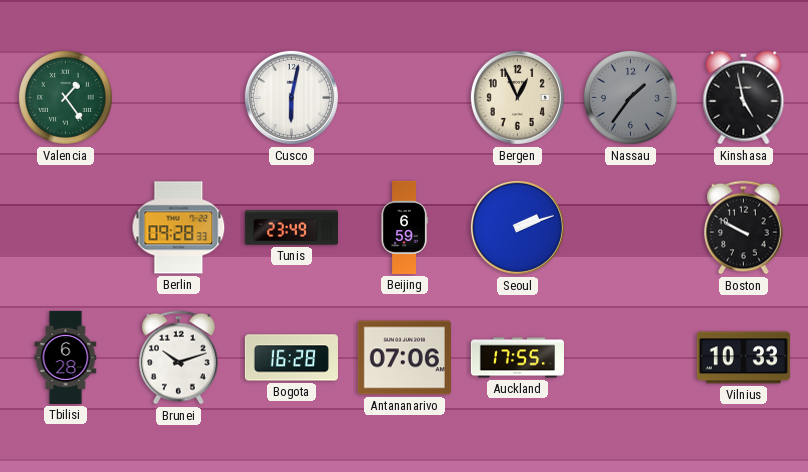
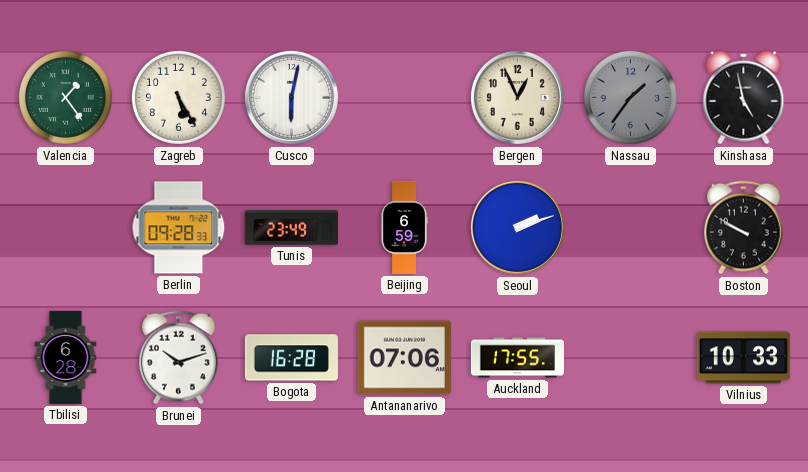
Zagreb: none -> 5:25
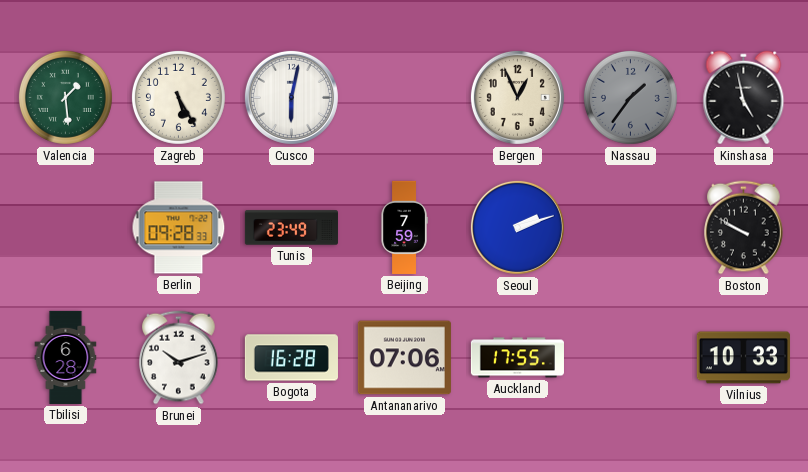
Valencia: 1:24 -> 1:29
Beijing: 6:59 -> 7:59
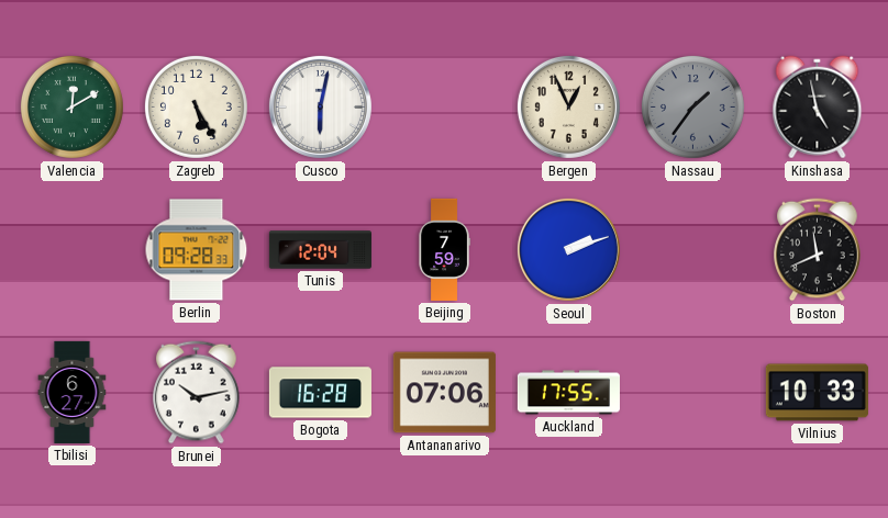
Valencia: 1:29 -> 12:10
Tunis: 23:49 -> 12:04
Boston: 9:50 -> 11:41
Tbilisi: 6:28 -> 6:27
Brunei: 10:12 -> 10:13
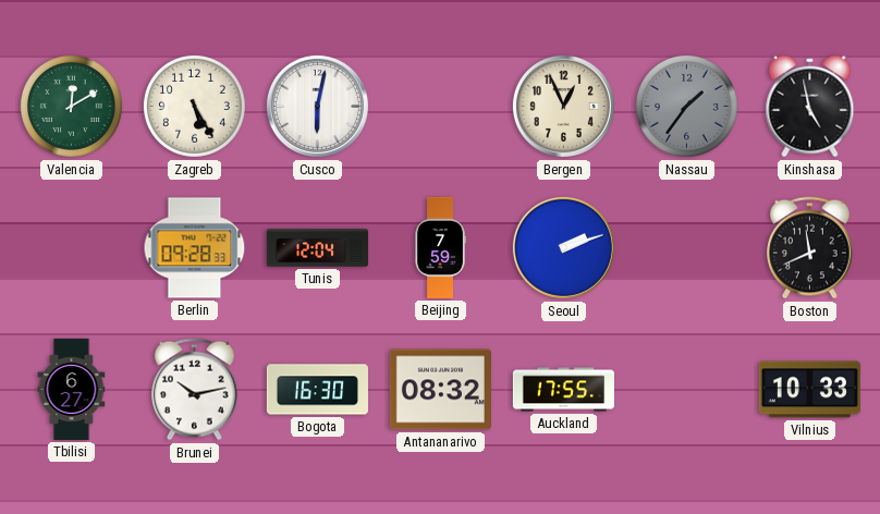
Bogota: 16:28 -> 16:30
Antananarivo: 07:06 -> 08:32
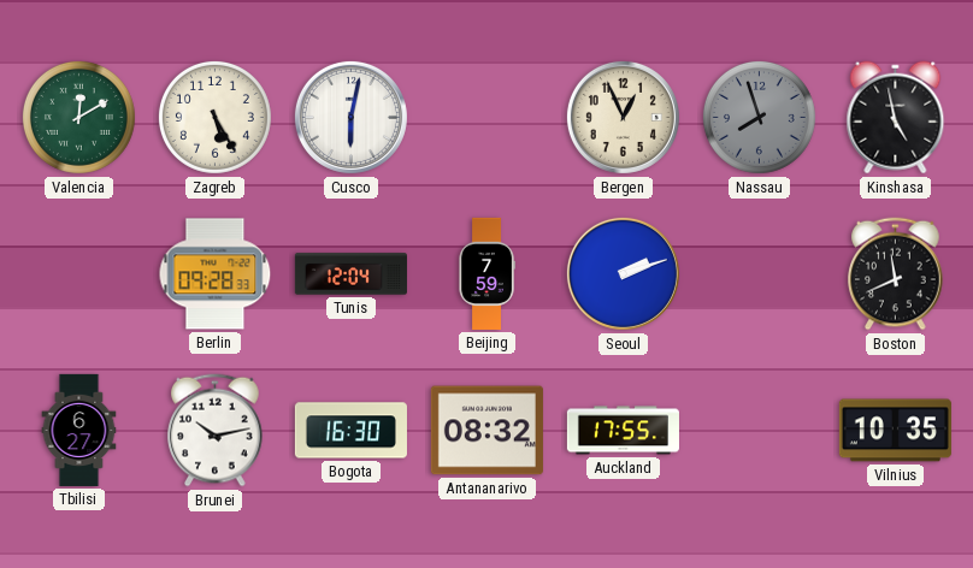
Nassau: 1:36 -> 7:57
Vilnius: 10:33 -> 10:35
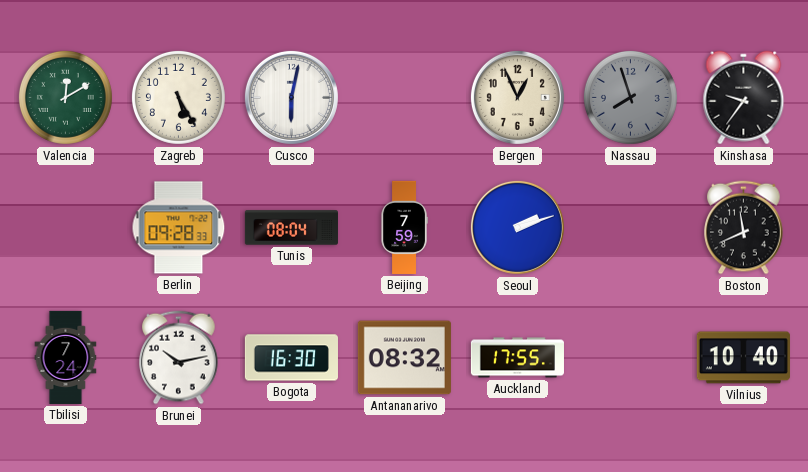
Kinshasa: 4:58 -> 9:36
Tunis: 12:04 -> 08:04
Tbilisi: 6:27 -> 7:24
Vilnius: 10:35 -> 10:40
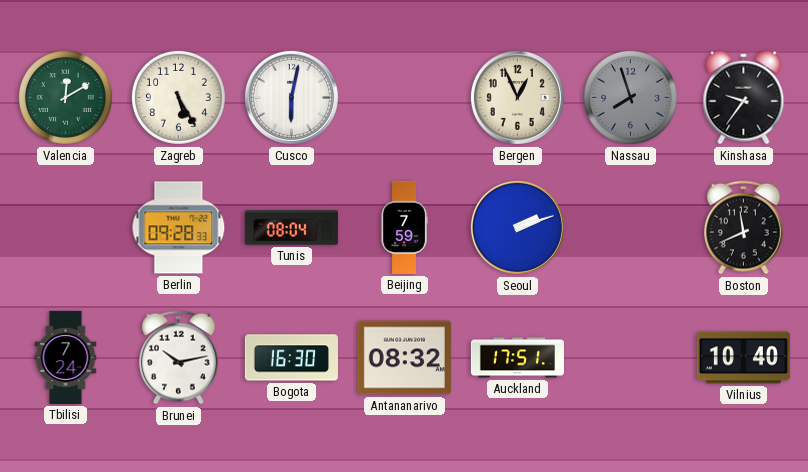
Auckland: 17:55 -> 17:51
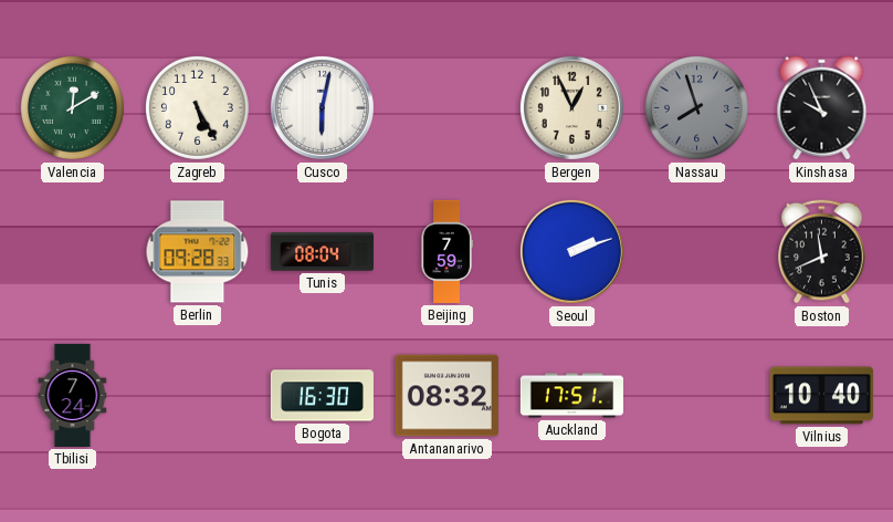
Kinshasa: 9:36 -> 9:56
Brunei: 10:13 -> none
